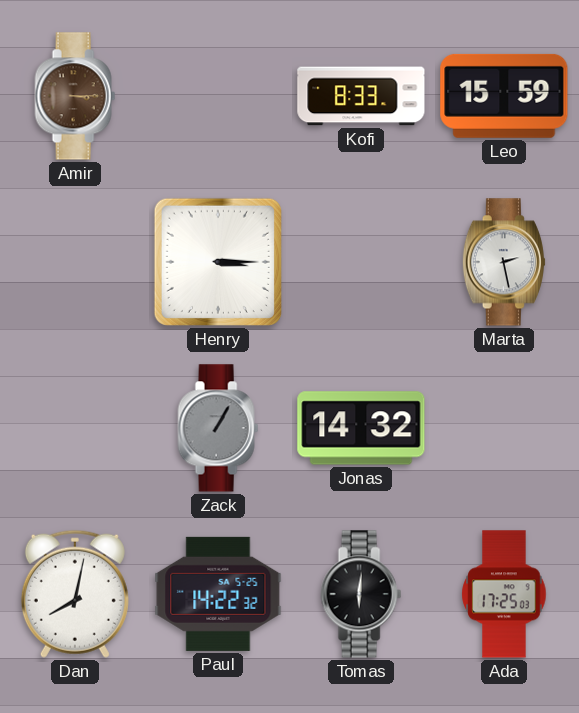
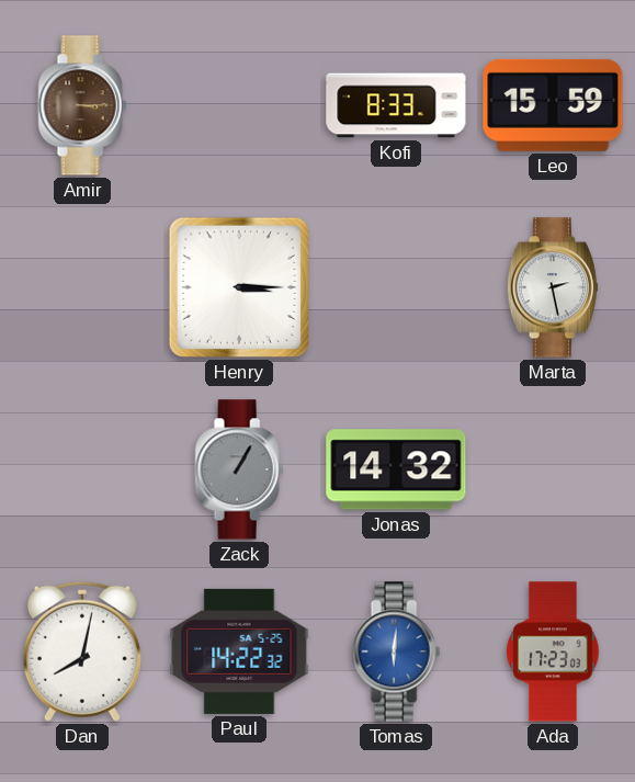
Tomas dial: black -> blue
Ada: 17:25 -> 17:23
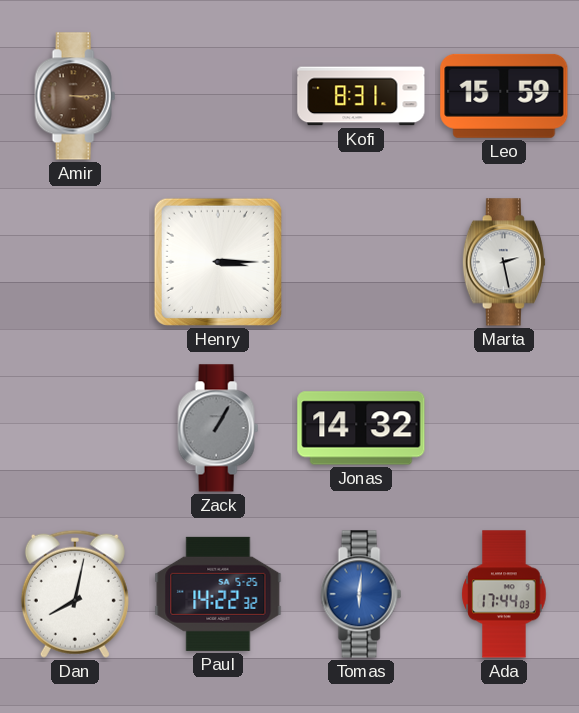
Kofi: 8:33 -> 8:31
Ada: 17:23 -> 17:44
